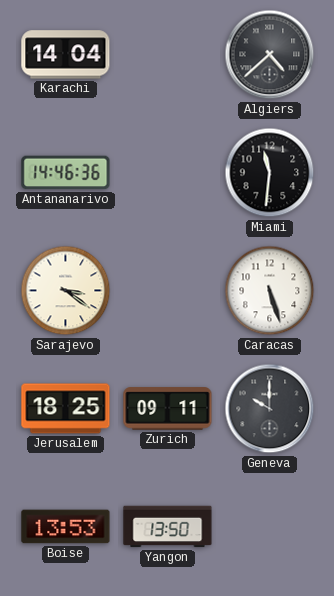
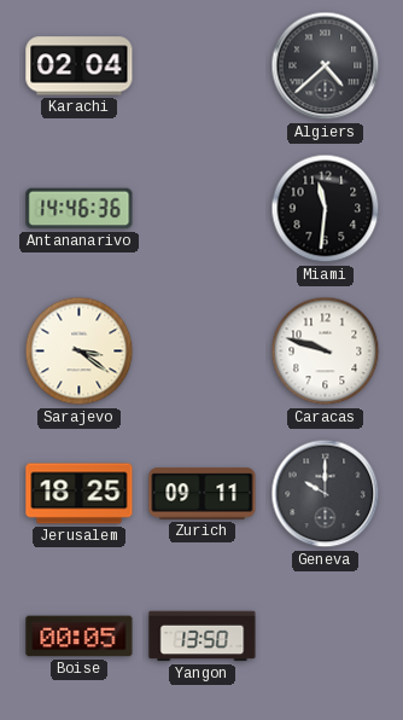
Karachi: 14:04 -> 02:04
Caracas: 5:27 -> 9:48
Boise: 13:53 -> 00:05
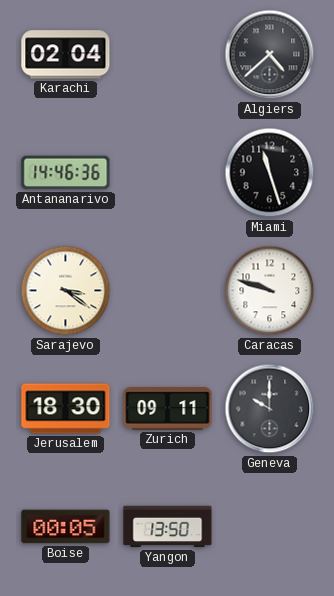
Miami: 11:31 -> 11:27
Jerusalem: 18:25 -> 18:30
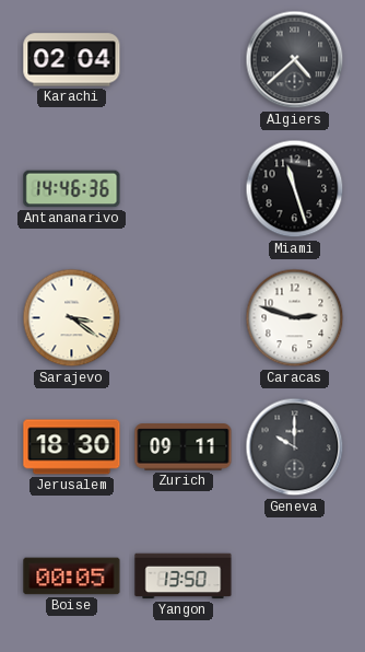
Caracas: 9:48 -> 2:48
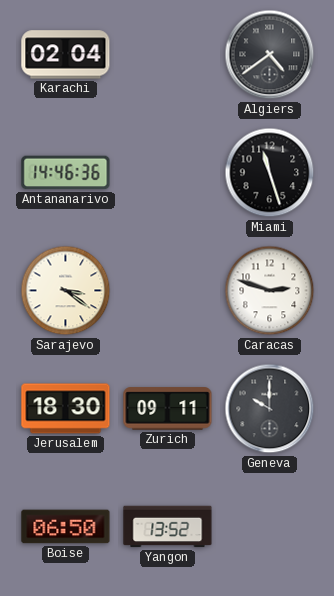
Algiers: 4:38 -> 4:39
Boise: 00:05 -> 06:50
Yangon: 13:50 -> 13:52
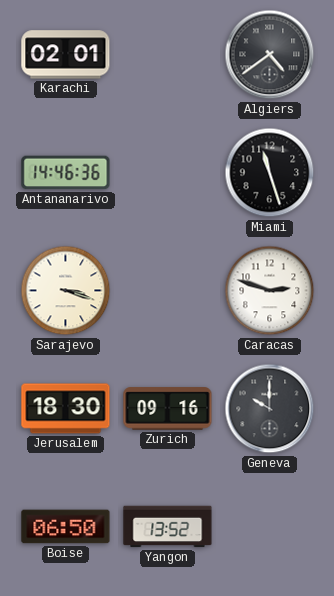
Karachi: 02:04 -> 02:01
Sarajevo: 3:21 -> 3:18
Zurich: 09:11 -> 09:16
